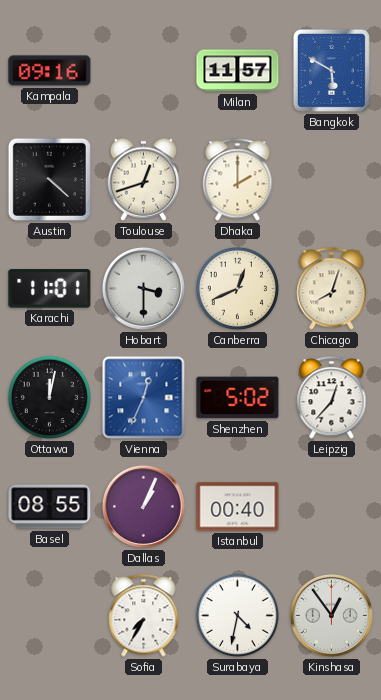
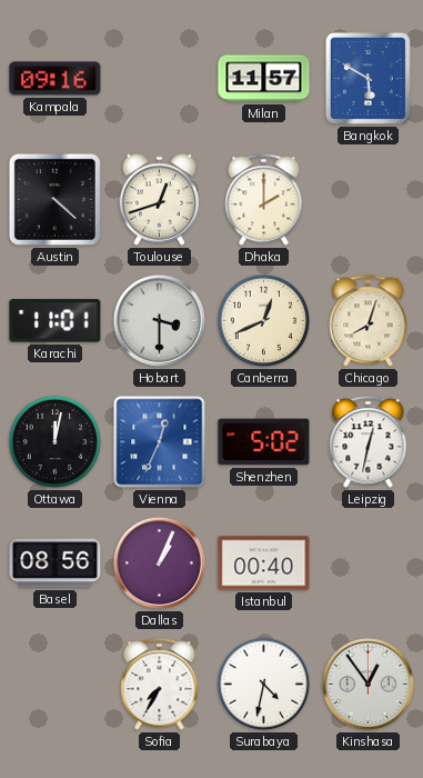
Leipzig: 12:37 -> 12:32
Basel: 08:55 -> 08:56
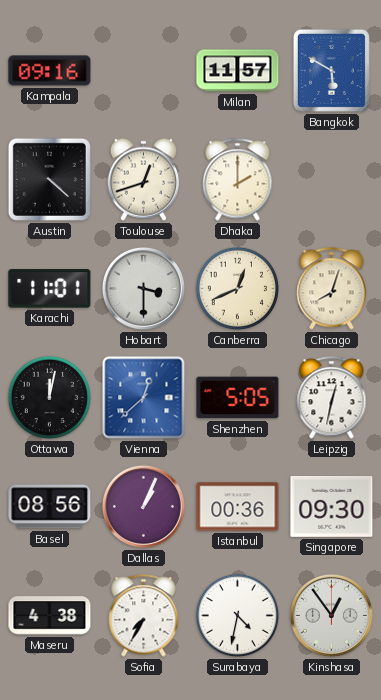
Vienna: 12:34 -> 12:38
Shenzhen: 5:02 -> 5:05
Istanbul: 00:40 -> 00:36
Singapore: none -> 09:30
Maseru: none -> 4:38
